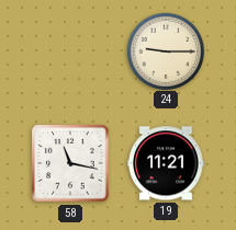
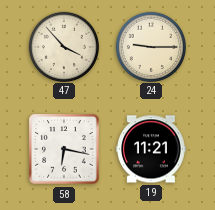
47: none -> 3:53
58: 11:17 -> 6:17
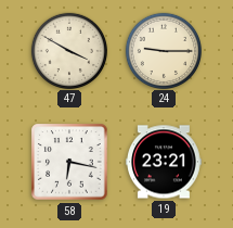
47: 3:53 -> 3:50
19: 11:21 -> 23:21
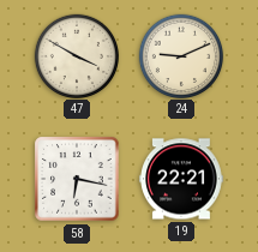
24: 9:15 -> 9:11
19: 23:21 -> 22:21
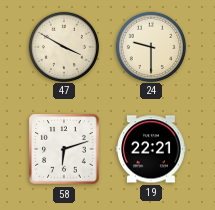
24: 9:11 -> 9:30
58: 6:17 -> 6:12
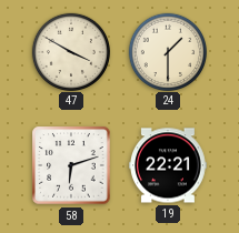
24: 9:30 -> 1:30
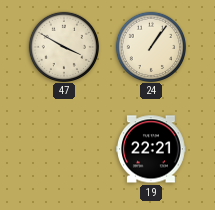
24: 1:30 -> 1:06
58: 6:12 -> none
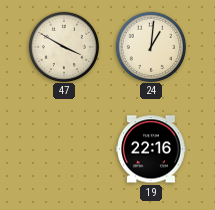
24: 1:06 -> 1:01
19: 22:21 -> 22:16
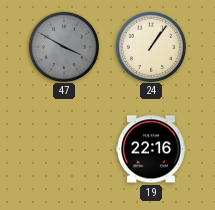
47 dial: cream -> grey
24: 1:01 -> 1:06
